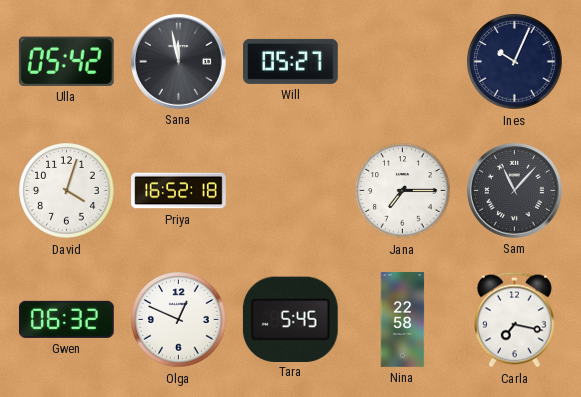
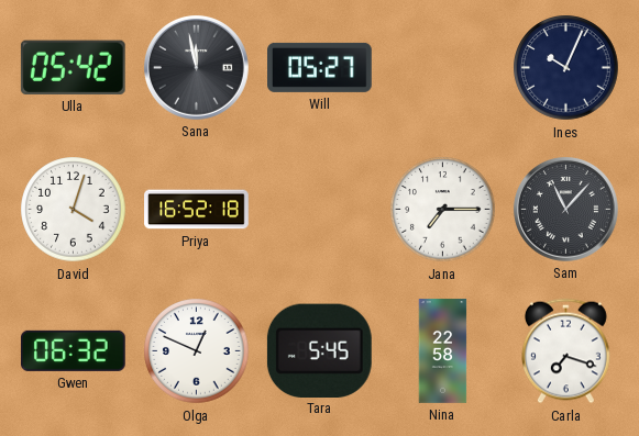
Carla: 7:17 -> 7:18
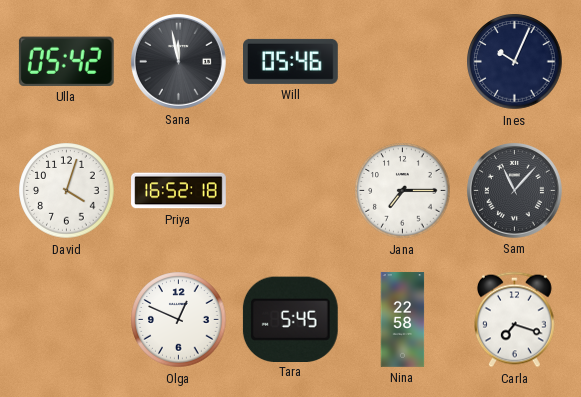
Will: 05:27 -> 05:46
Gwen: 06:32 -> none
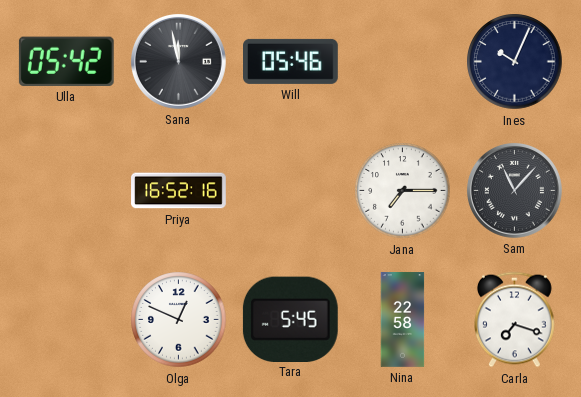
David: 4:03 -> none
Priya: 16:52:18 -> 16:52:16
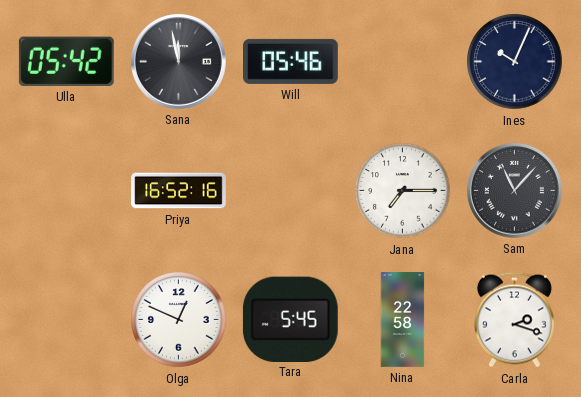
Carla: 7:18 -> 2:18
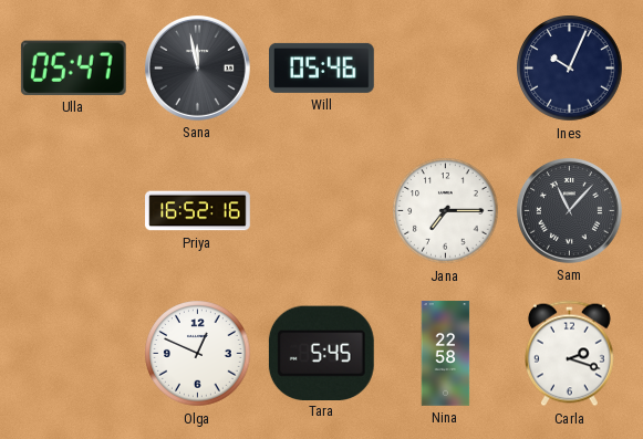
Ulla: 05:42 -> 05:47
